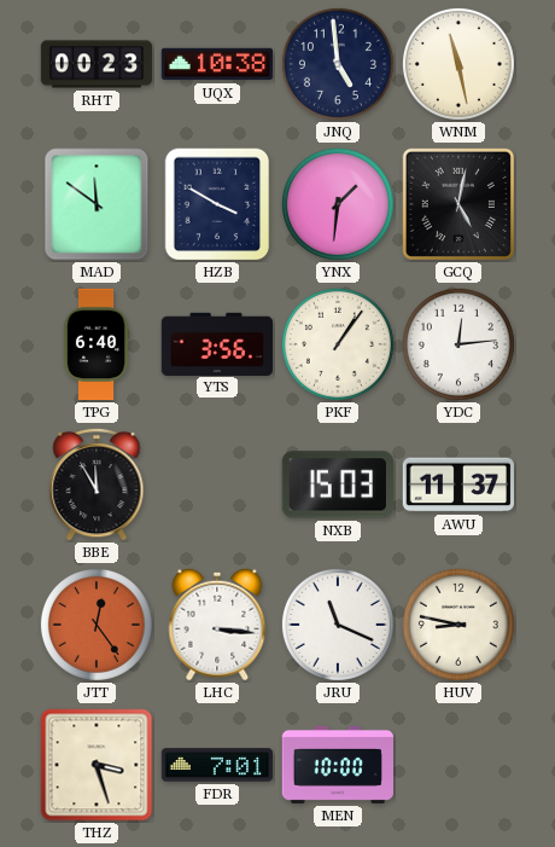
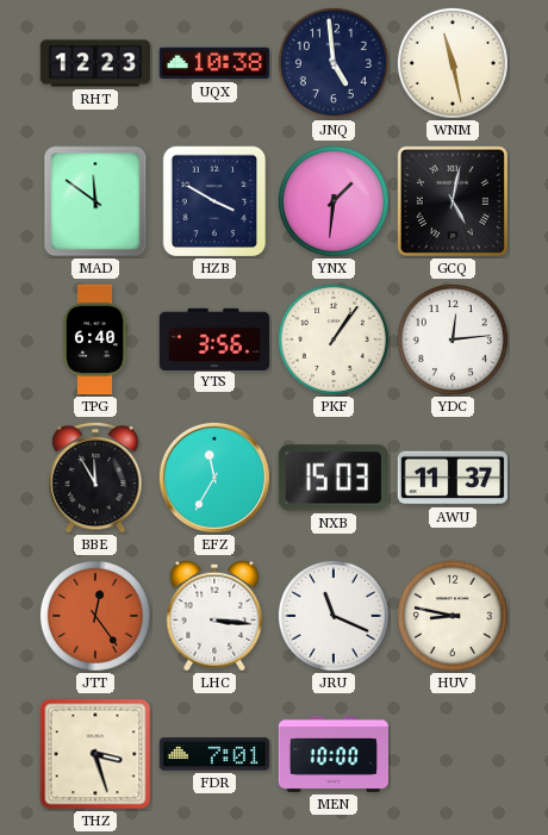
RHT: 00:23 -> 12:23
EFZ: none -> 11:35
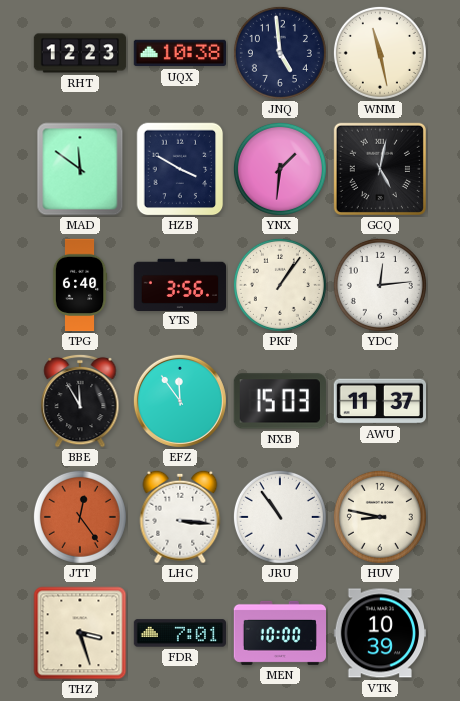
EFZ: 11:35 -> 11:54
JRU: 11:19 -> 10:54
VTK: none -> 10:39
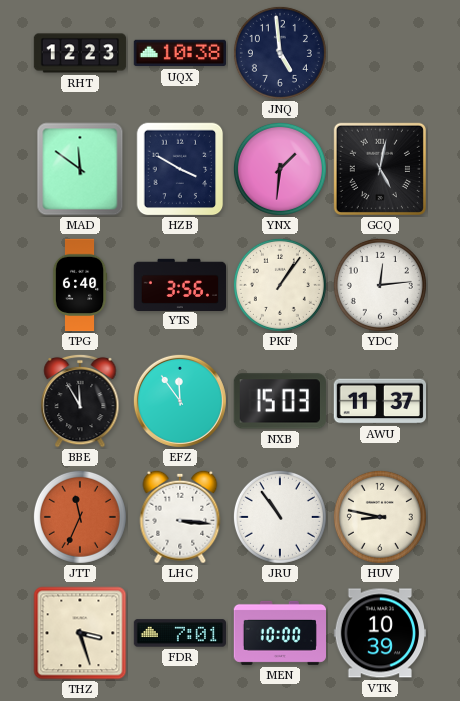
WNM: 11:28 -> none
JTT: 12:24 -> 11:34
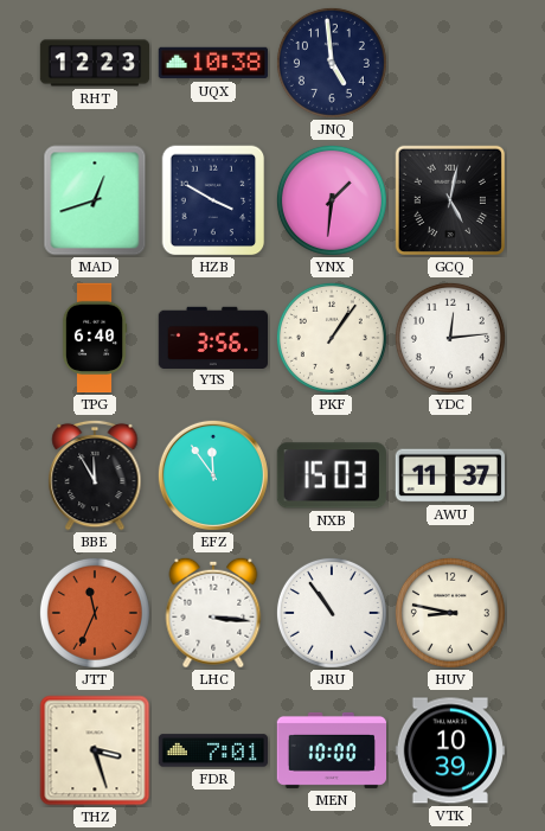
MAD: 11:51 -> 12:42
